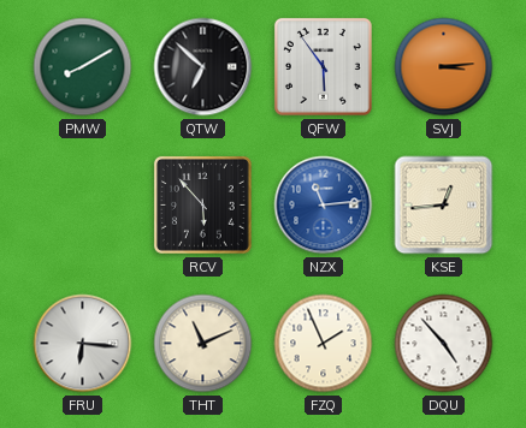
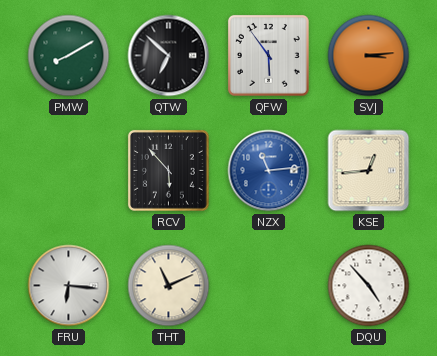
FZQ: 1:56 -> none
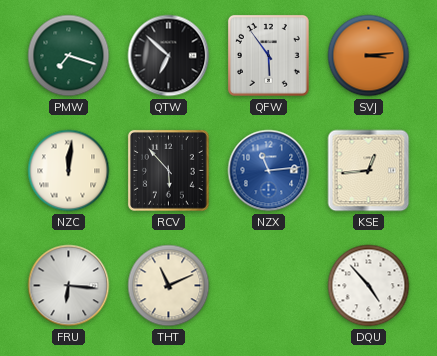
PMW: 8:10 -> 7:18
NZC: none -> 12:01
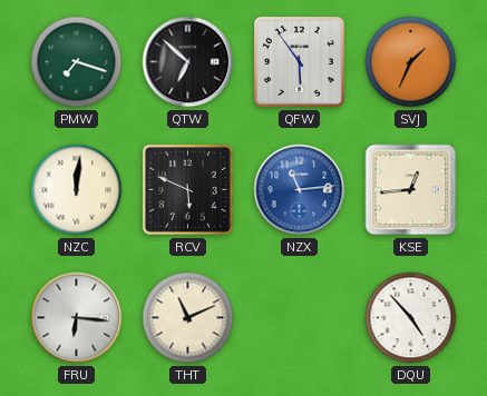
SVJ: 3:14 -> 1:34
RCV: 5:53 -> 5:49
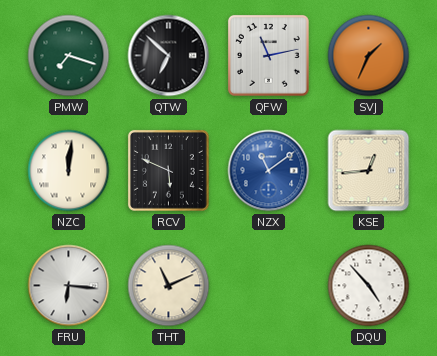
QFW: 5:54 -> 11:13
NZX: 11:14 -> 11:09
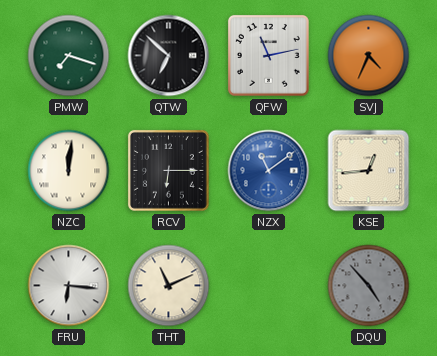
SVJ: 1:34 -> 4:34
RCV: 5:49 -> 6:15
DQU dial: white -> grey
